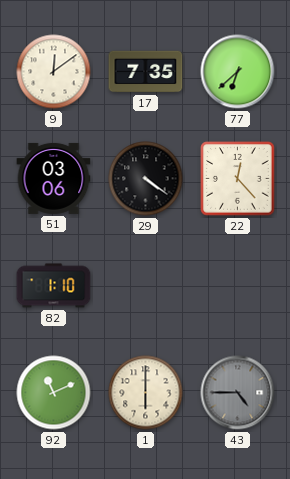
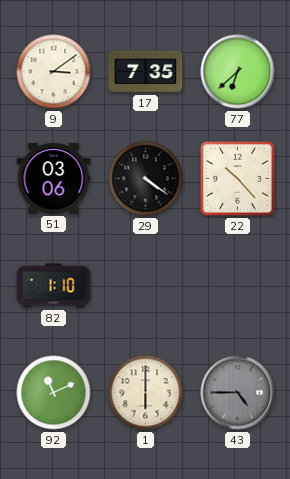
9: 12:09 -> 3:09
22: 12:23 -> 10:23
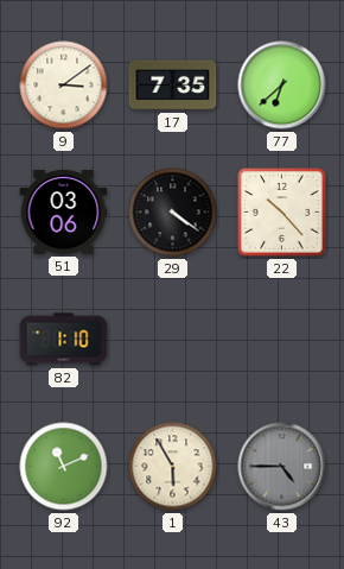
1: 6:00 -> 5:55
